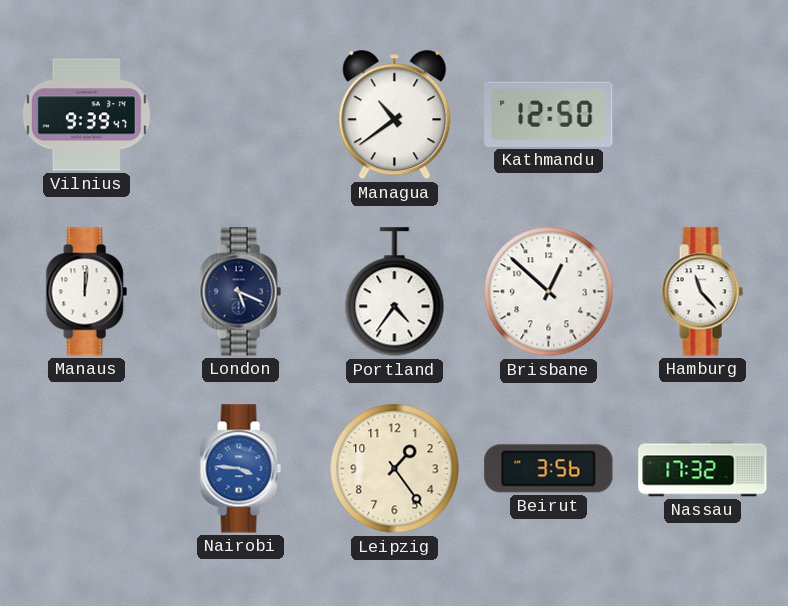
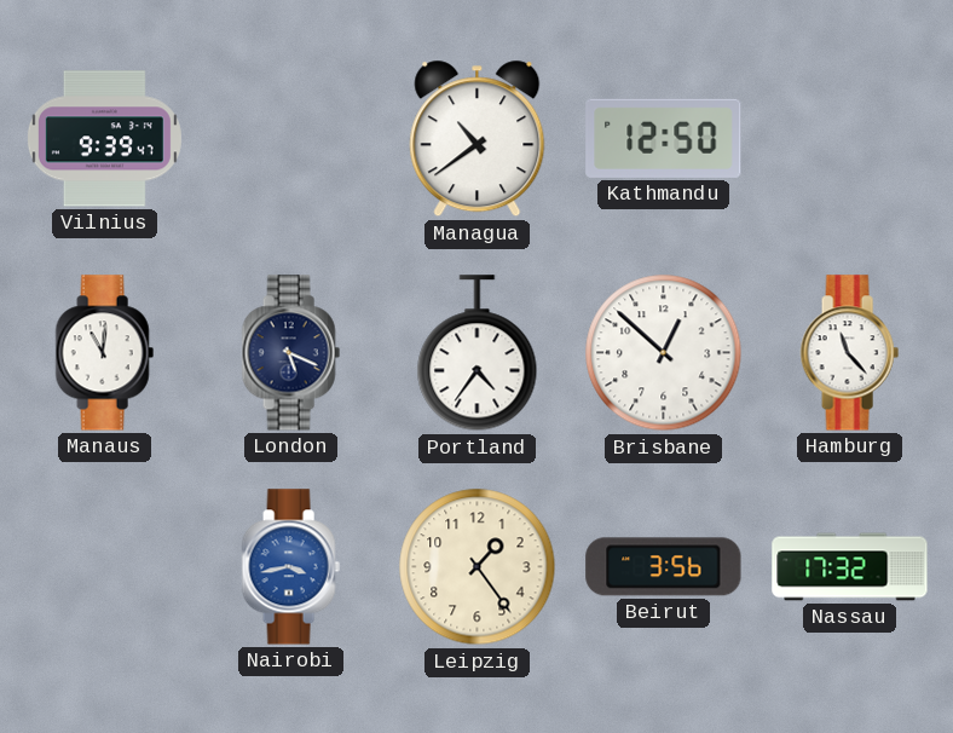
Manaus: 12:01 -> 11:01
Nairobi: 3:46 -> 3:43
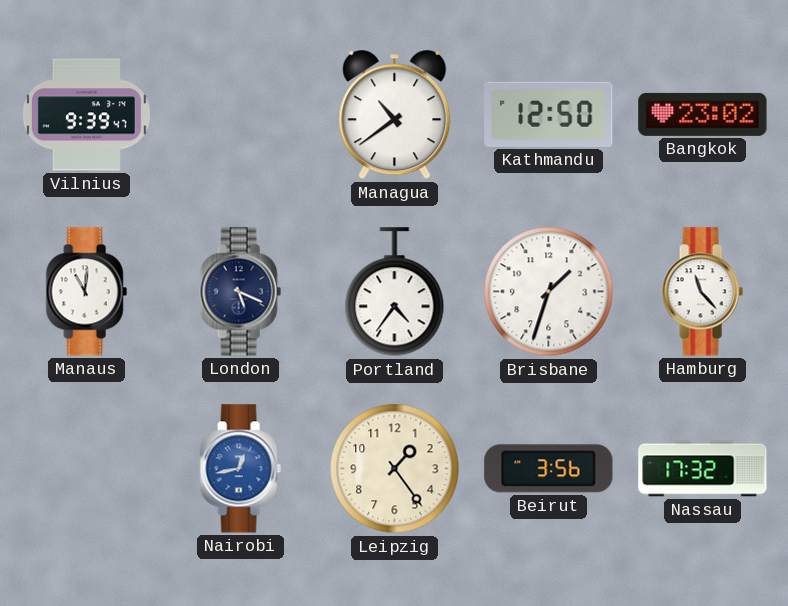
Bangkok: none -> 23:02
Brisbane: 12:52 -> 1:33
Nairobi: 3:43 -> 12:43
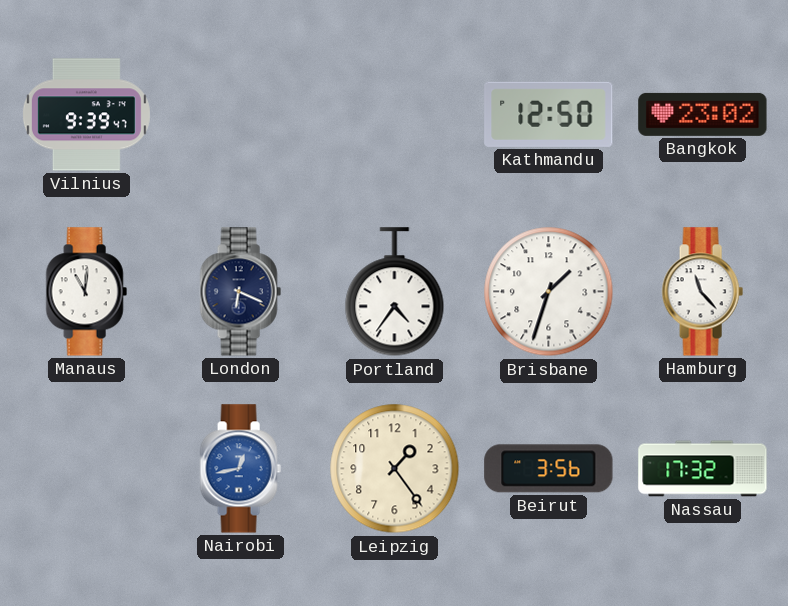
Managua: 10:39 -> none
London: 5:19 -> 6:19
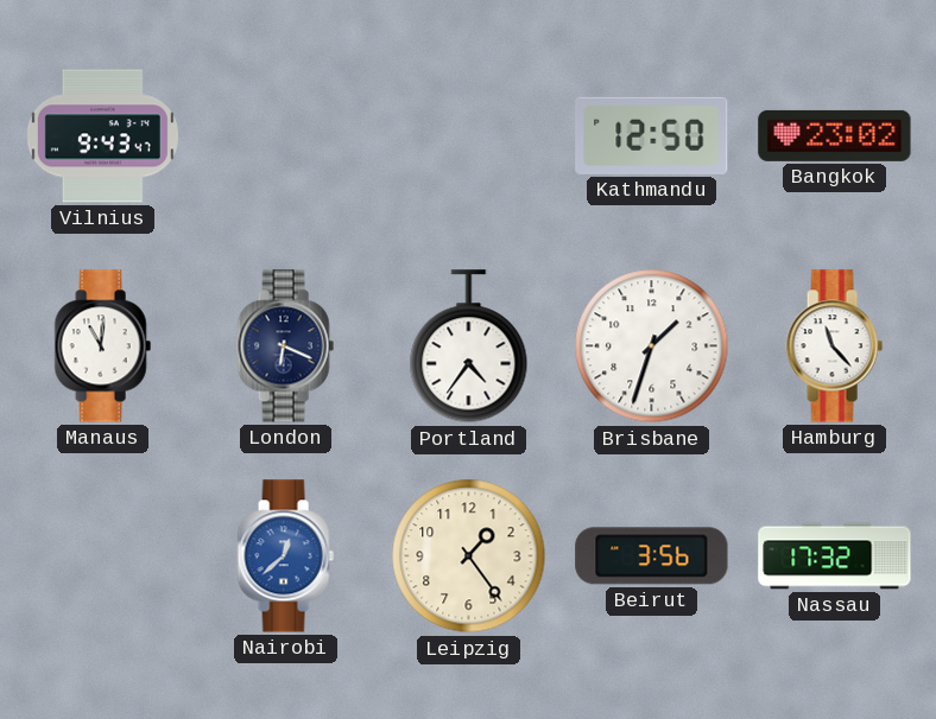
Vilnius: 9:39 -> 9:43
Nairobi: 12:43 -> 12:38
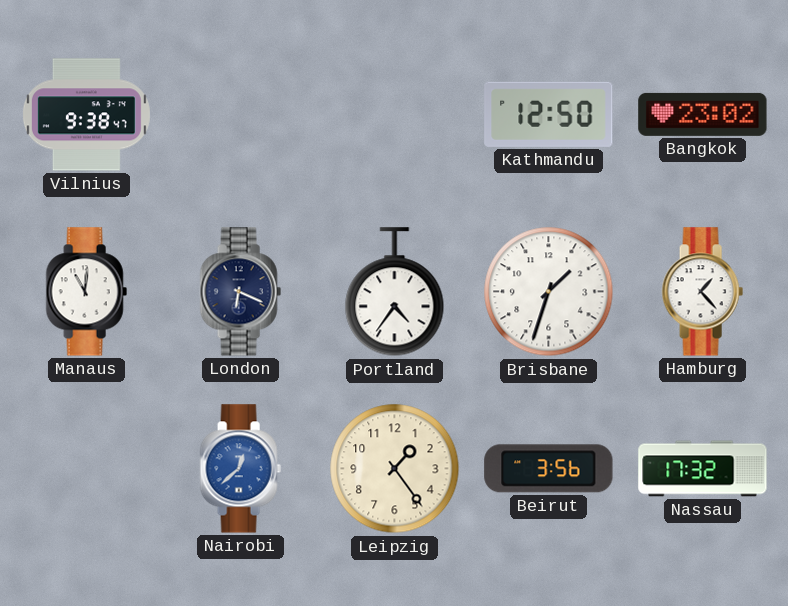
Vilnius: 9:43 -> 9:38
Hamburg: 11:23 -> 1:23
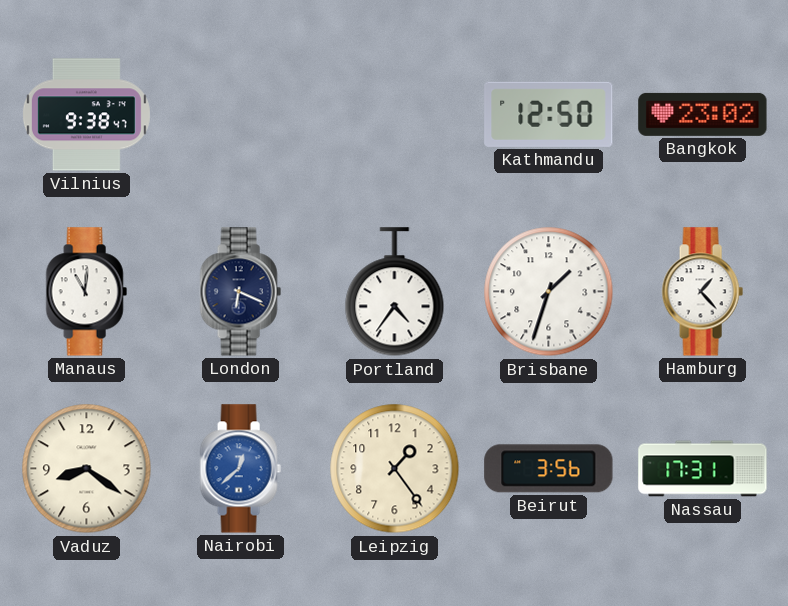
Vaduz: none -> 8:21
Nassau: 17:32 -> 17:31
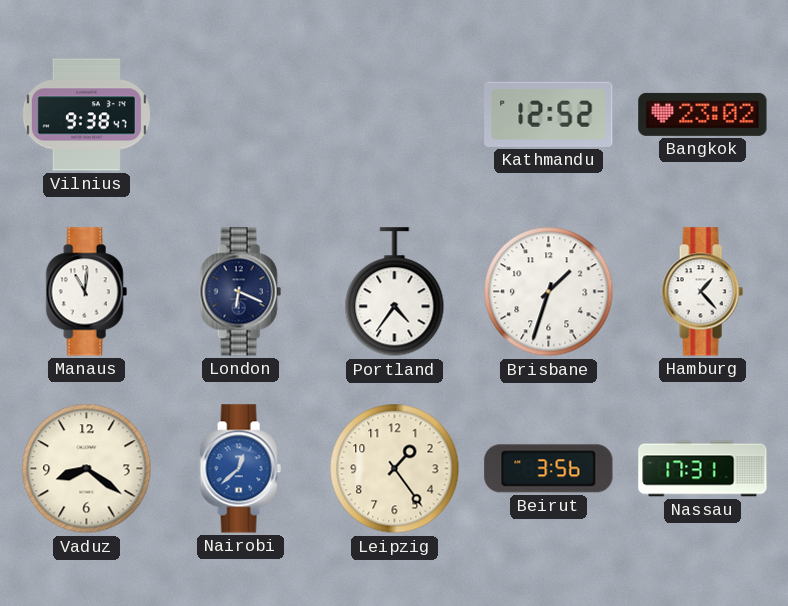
Kathmandu: 12:50 -> 12:52
